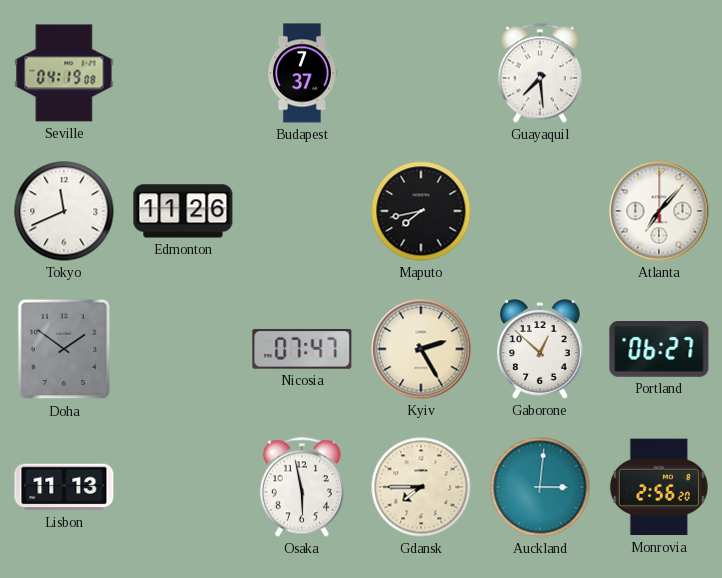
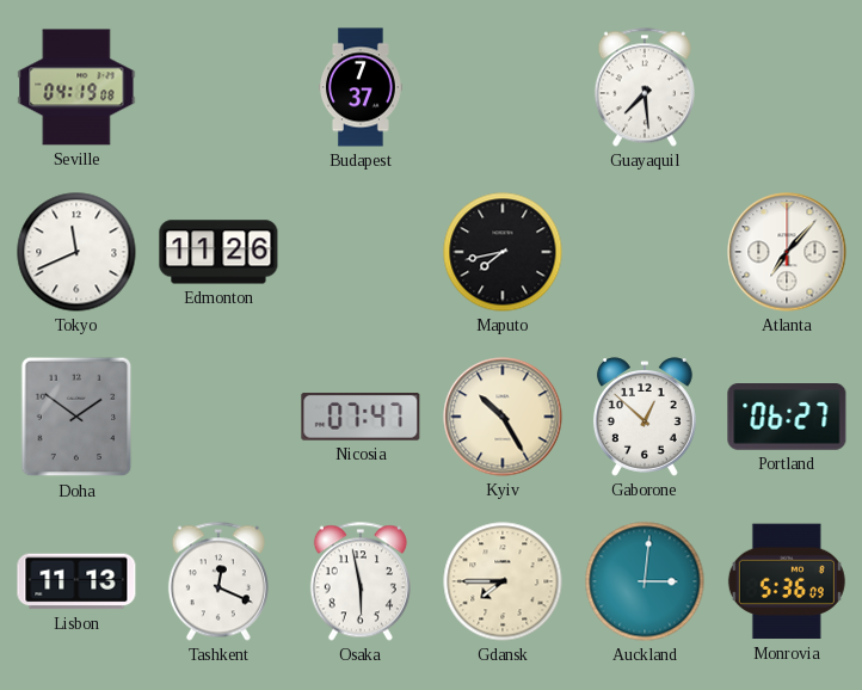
Kyiv: 2:25 -> 10:25
Tashkent: none -> 12:19
Monrovia: 2:56 -> 5:36
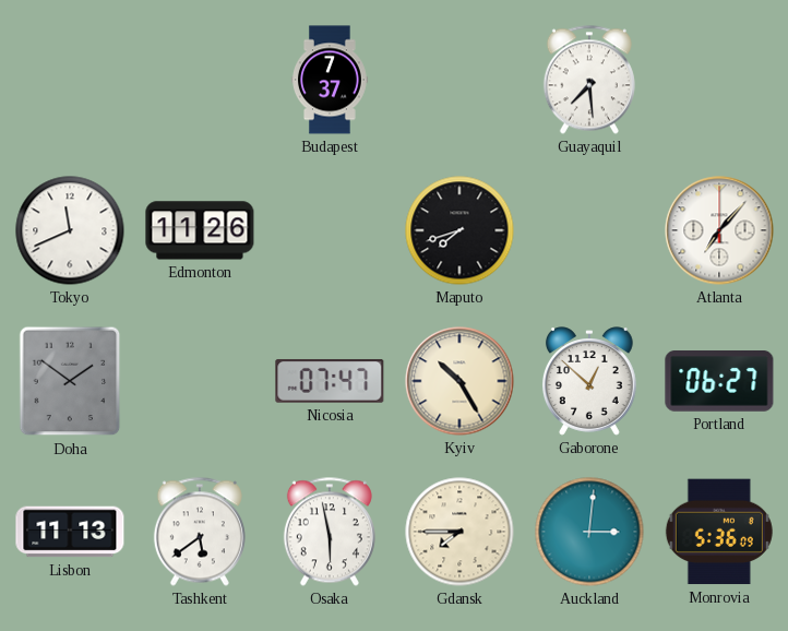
Seville: 04:19 -> none
Maputo: 7:43 -> 7:42
Tashkent: 12:19 -> 5:39
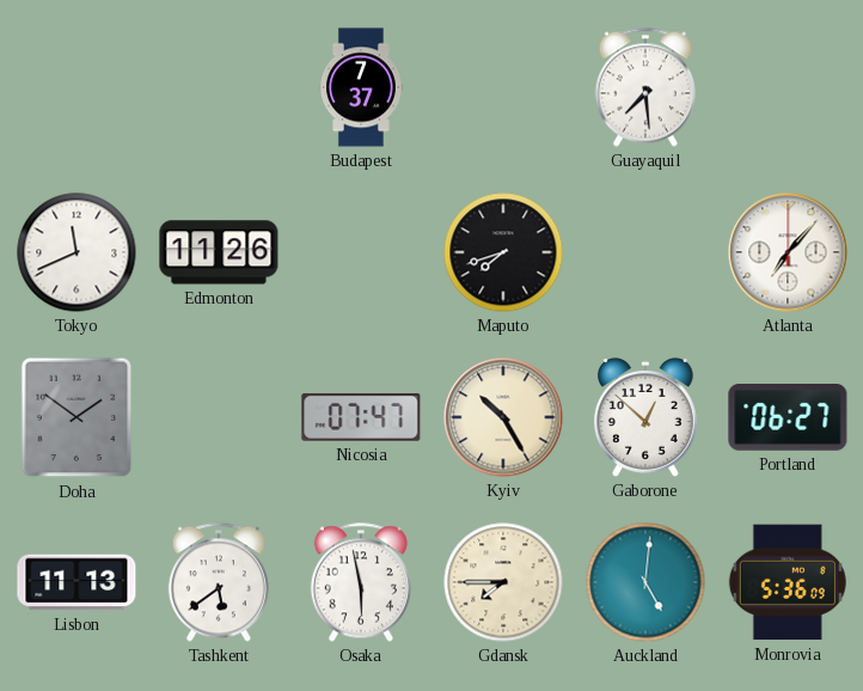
Auckland: 3:01 -> 5:01
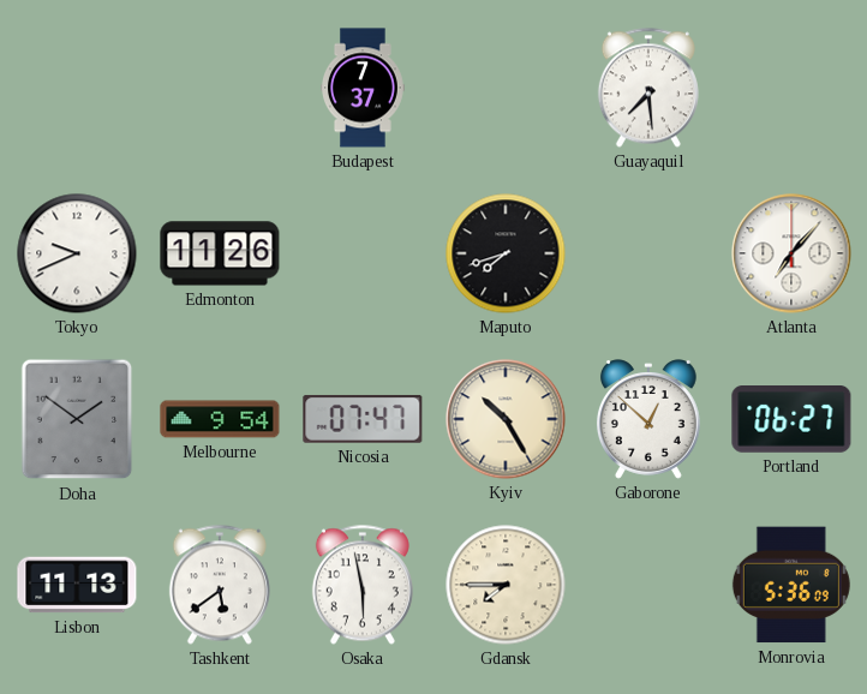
Tokyo: 11:41 -> 9:41
Melbourne: none -> 9:54
Auckland: 5:01 -> none
